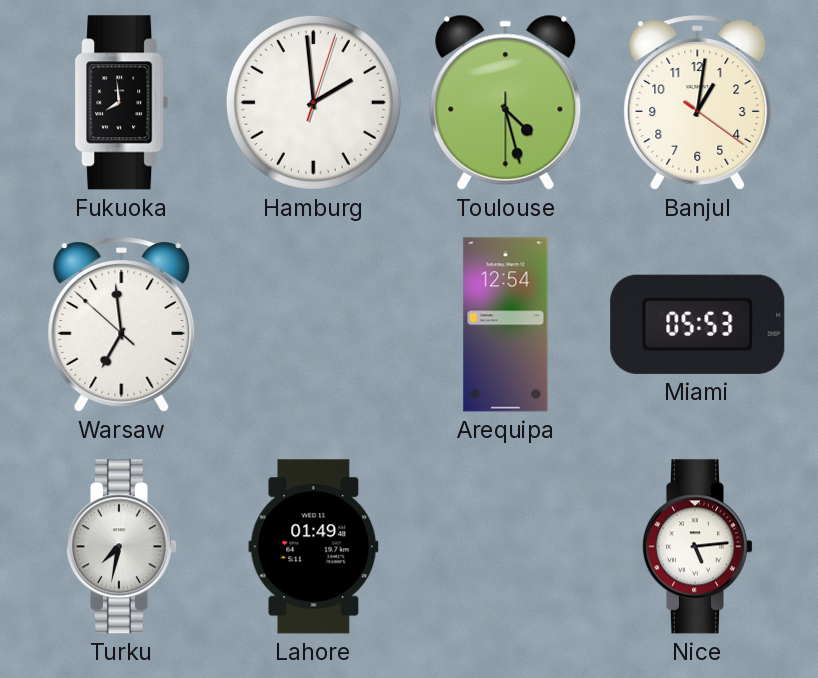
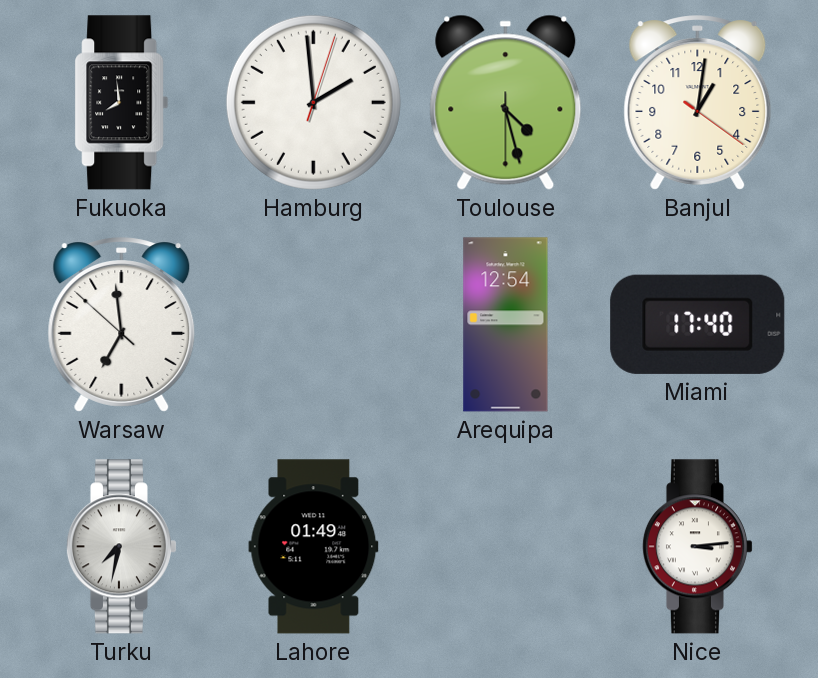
Miami: 05:53 -> 17:40
Nice: 5:14 -> 3:14
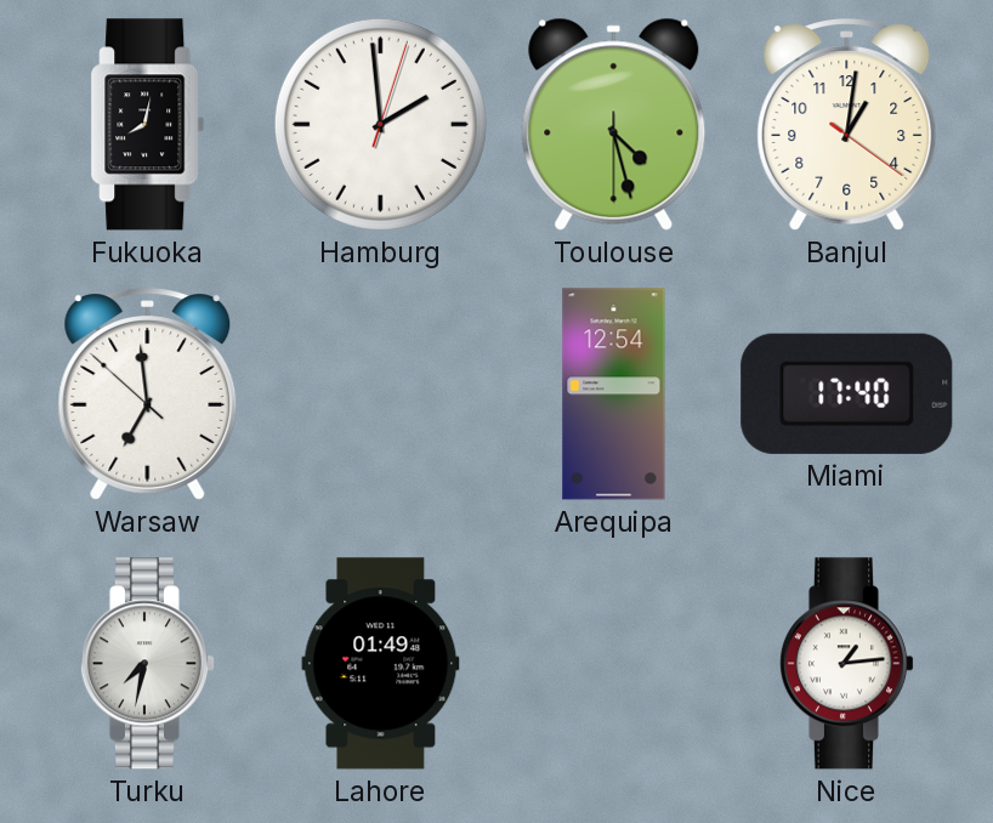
Fukuoka: 7:59 -> 8:02
Nice: 3:14 -> 1:14
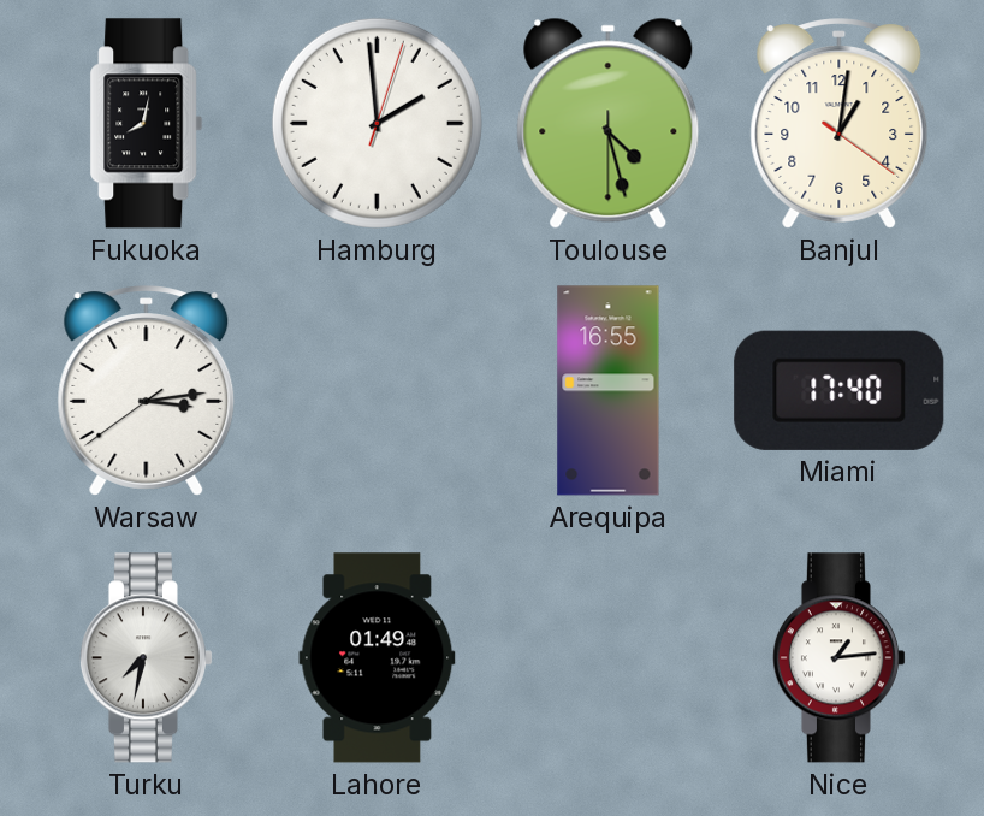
Warsaw: 6:58 -> 3:13
Arequipa: 12:54 -> 16:55
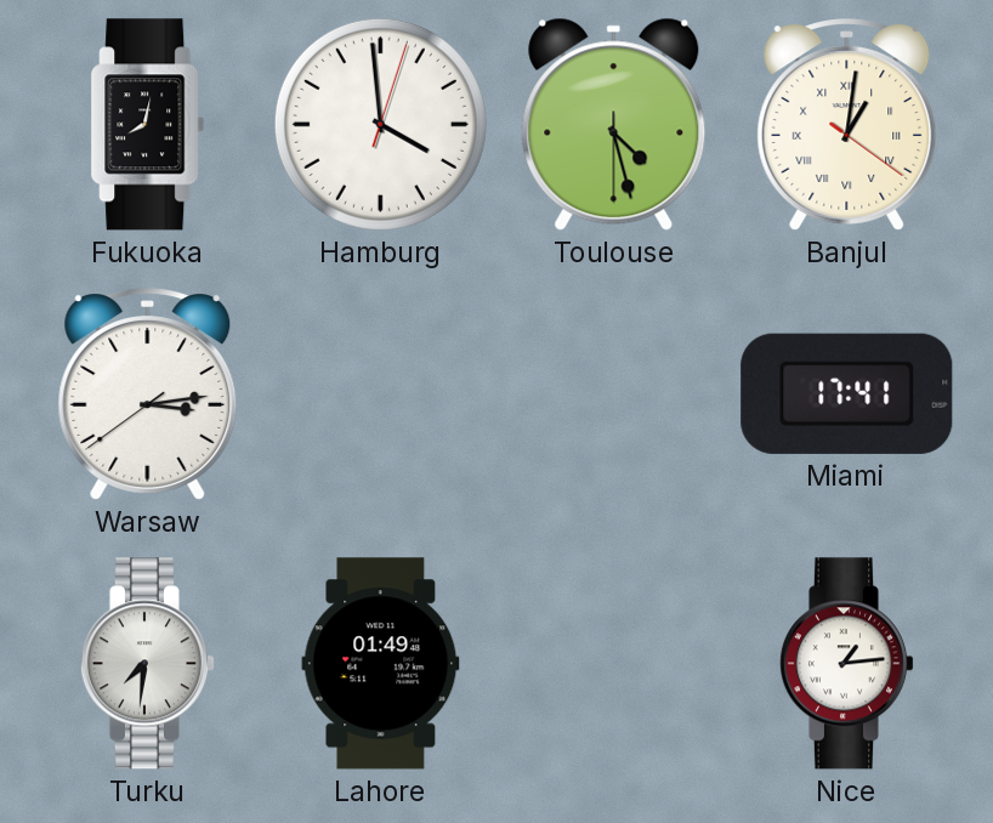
Hamburg: 1:59 -> 3:59
Banjul numerals: Arabic -> Roman
Arequipa: 16:55 -> none
Miami: 17:40 -> 17:41
Turku: 7:32 -> 7:31
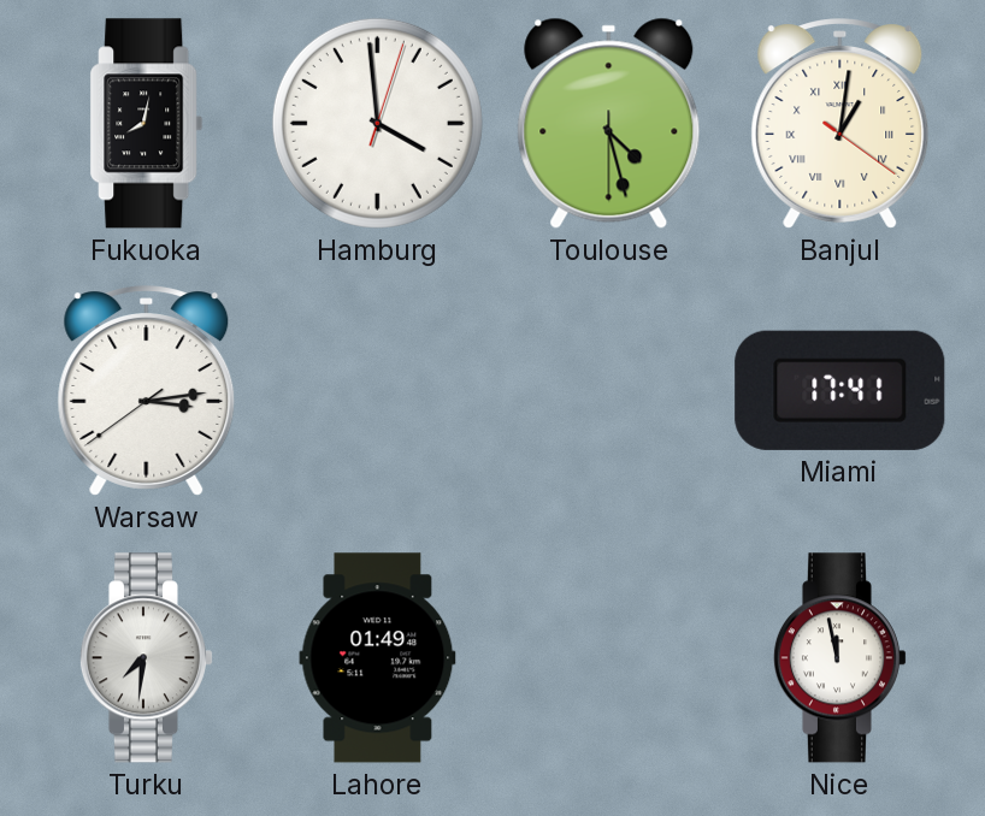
Nice: 1:14 -> 11:58
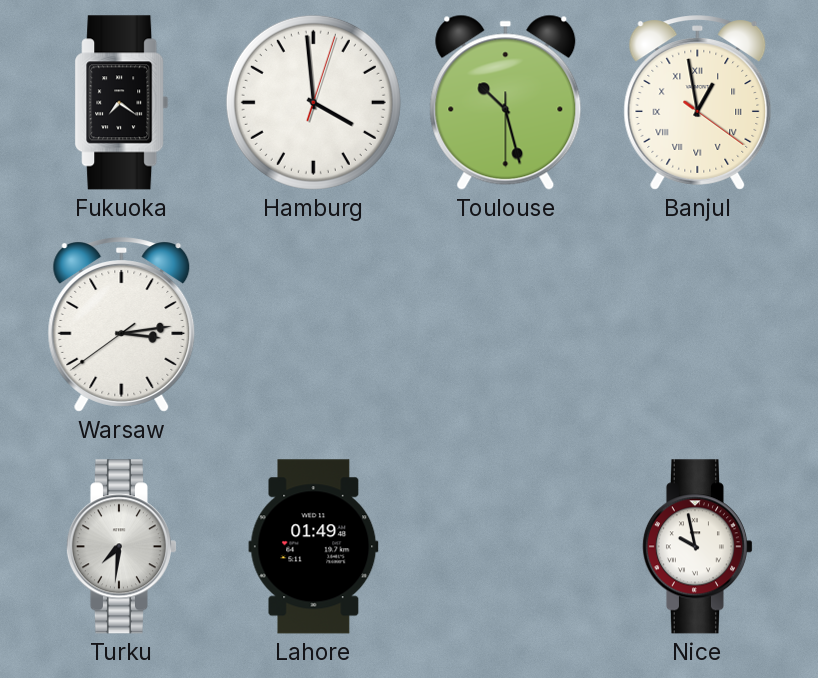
Fukuoka: 8:02 -> 7:21
Toulouse: 4:27 -> 10:27
Banjul: 1:01 -> 12:58
Miami: 17:41 -> none
Nice: 11:58 -> 9:58
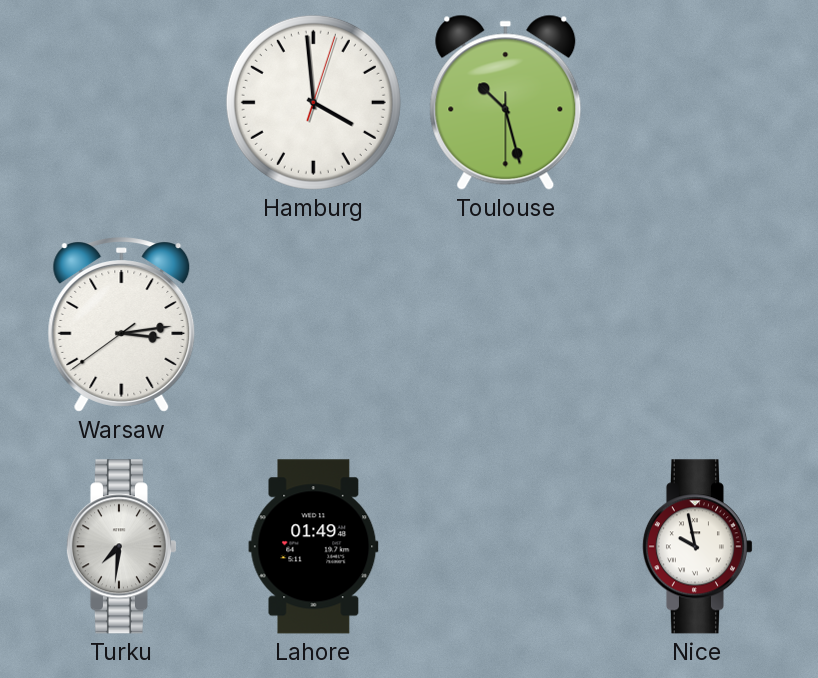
Fukuoka: 7:21 -> none
Banjul: 12:58 -> none
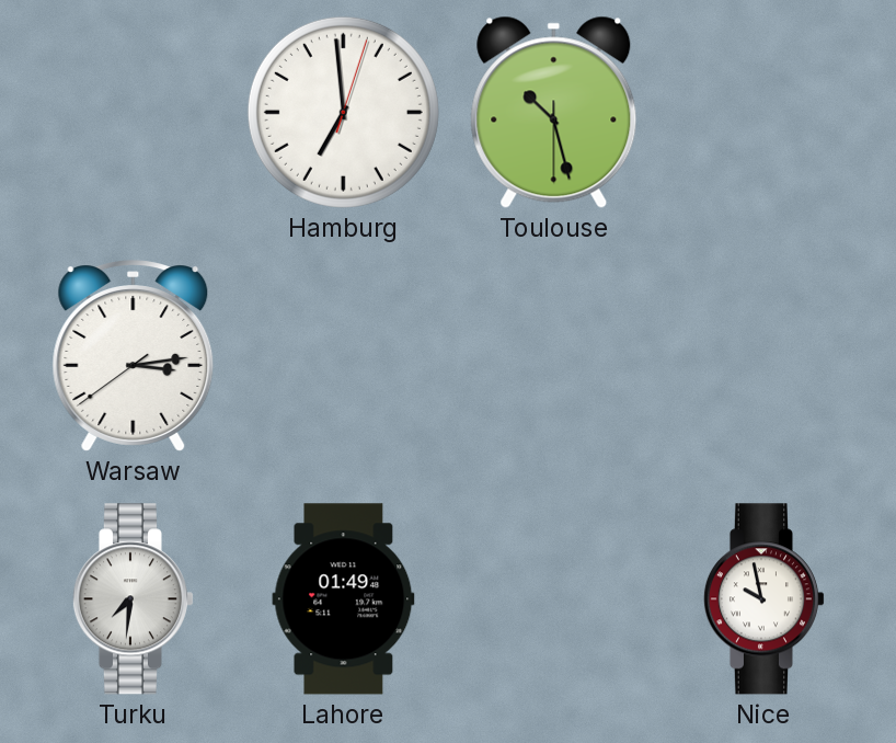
Hamburg: 3:59 -> 6:59
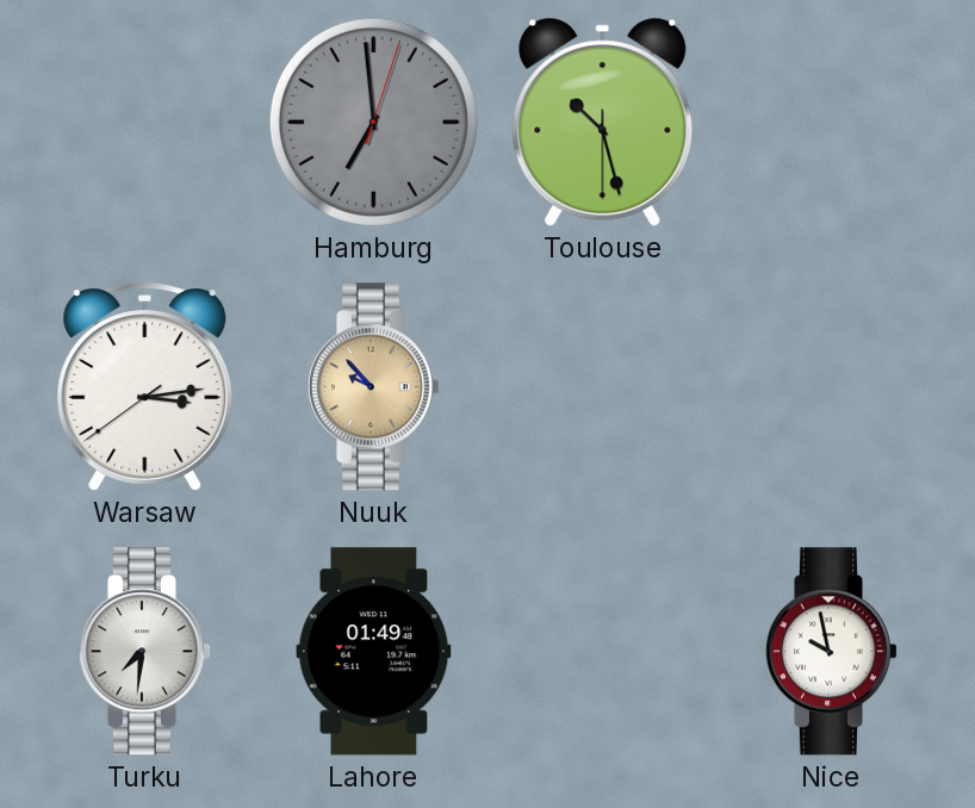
Hamburg dial: white -> grey
Nuuk: none -> 9:53
